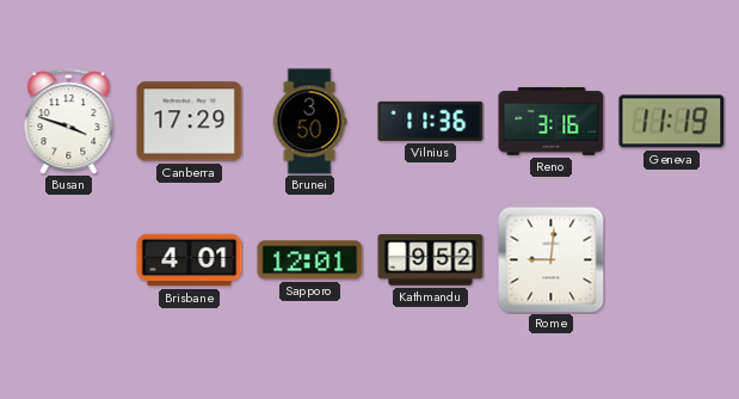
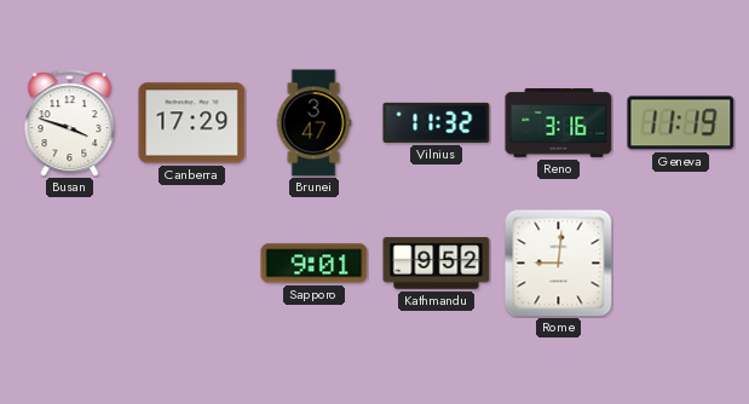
Brunei: 3:50 -> 3:47
Vilnius: 11:36 -> 11:32
Brisbane: 4:01 -> none
Sapporo: 12:01 -> 9:01
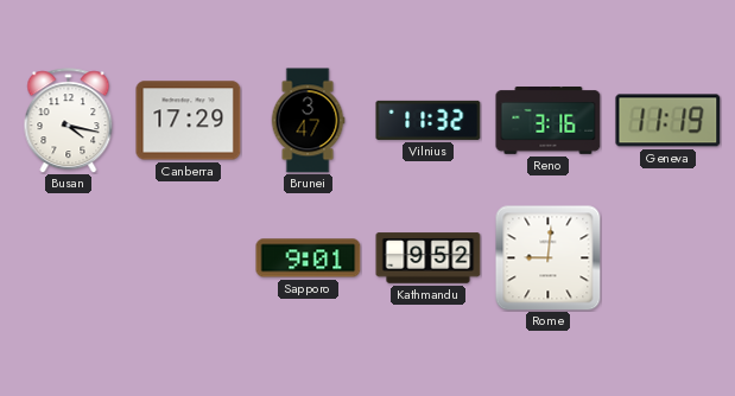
Busan: 3:48 -> 4:17
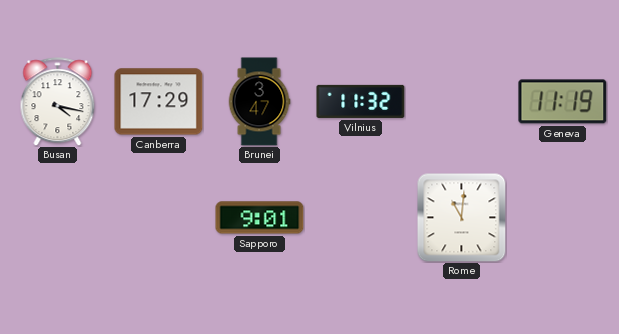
Reno: 3:16 -> none
Kathmandu: 9:52 -> none
Rome: 9:01 -> 11:01
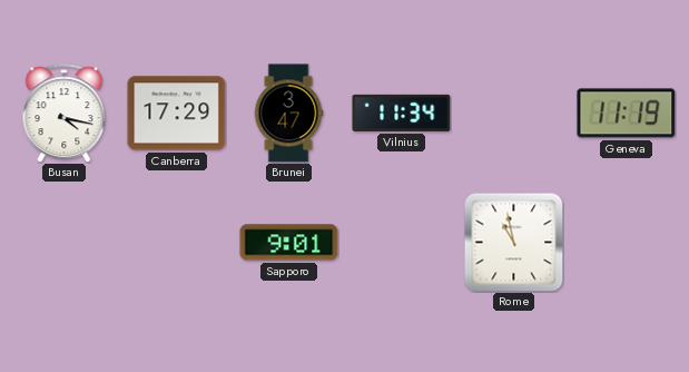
Vilnius: 11:32 -> 11:34
Rome: 11:01 -> 10:58
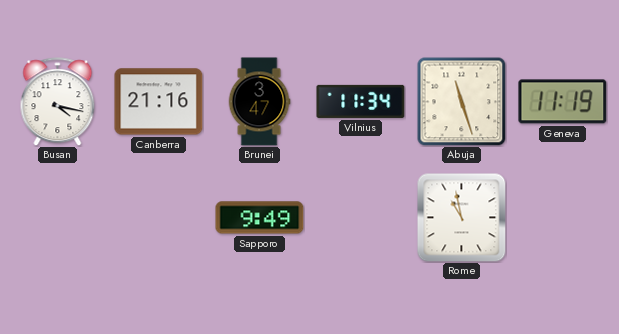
Canberra: 17:29 -> 21:16
Abuja: none -> 11:27
Sapporo: 9:01 -> 9:49
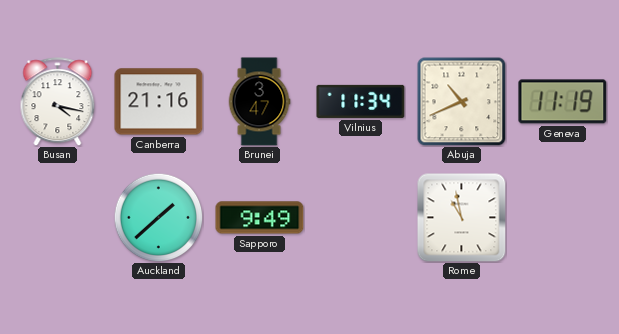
Abuja: 11:27 -> 10:41
Auckland: none -> 1:38
